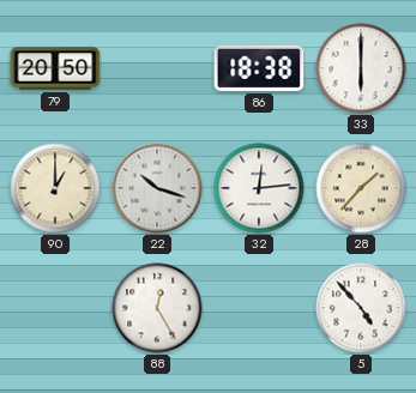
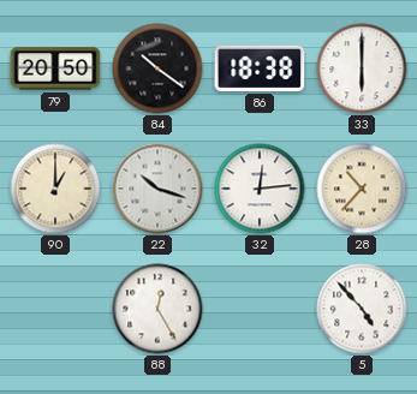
84: none -> 10:21
28: 1:37 -> 10:37
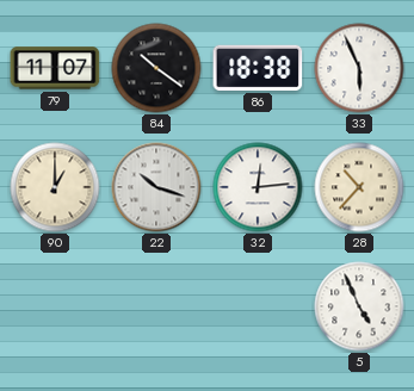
79: 20:50 -> 11:07
33: 6:00 -> 5:56
88: 12:25 -> none
5: 4:53 -> 4:56
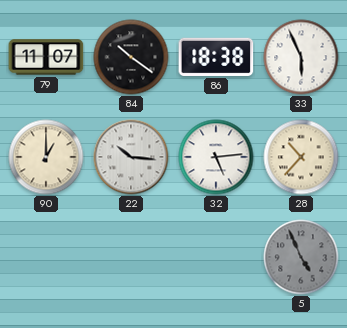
22: 10:18 -> 10:16
32: 12:14 -> 5:14
5 dial: white -> grey
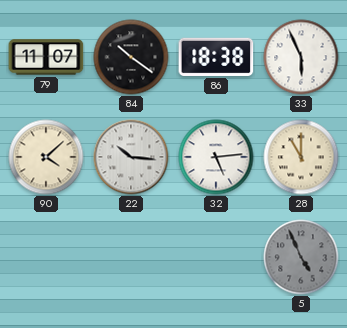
90: 1:00 -> 4:08
28: 10:37 -> 11:00
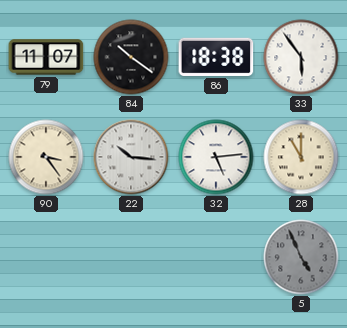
33: 5:56 -> 5:54
90: 4:08 -> 3:24
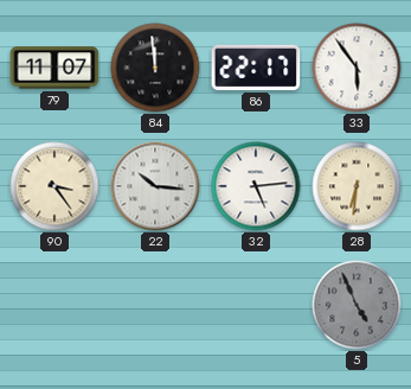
84: 10:21 -> 11:59
86: 18:38 -> 22:17
28: 11:00 -> 6:31
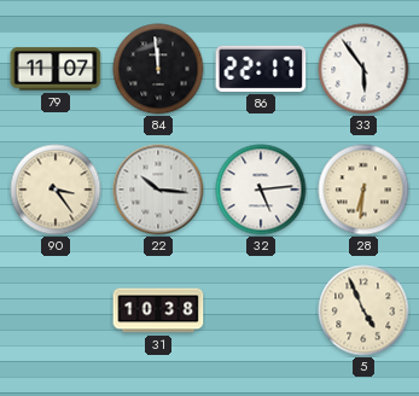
31: none -> 10:38
5 dial: grey -> cream
